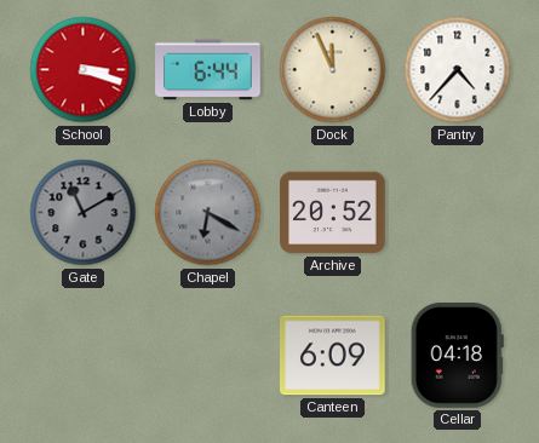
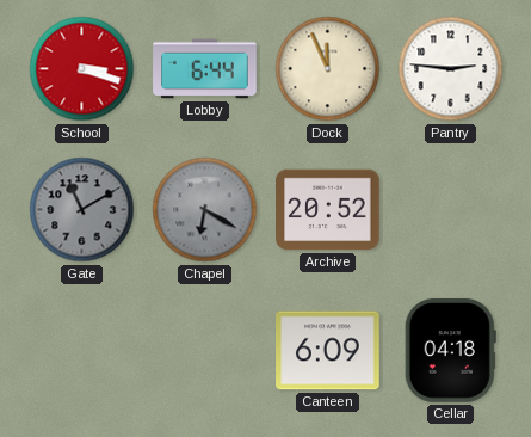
Pantry: 4:37 -> 2:46
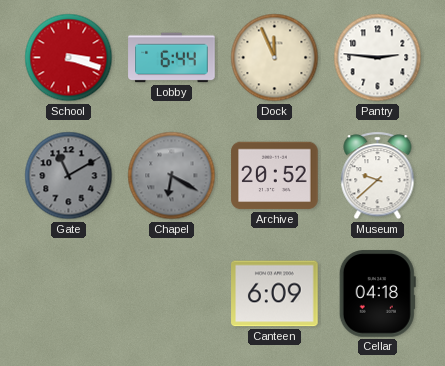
Museum: none -> 9:38
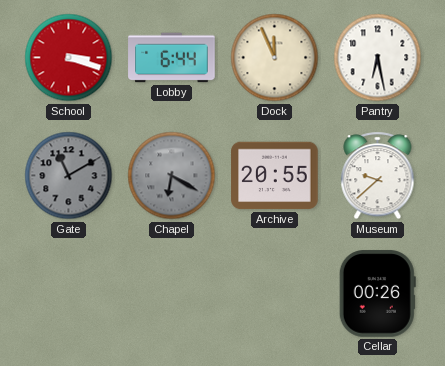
Pantry: 2:46 -> 6:28
Archive: 20:52 -> 20:55
Canteen: 6:09 -> none
Cellar: 04:18 -> 00:26
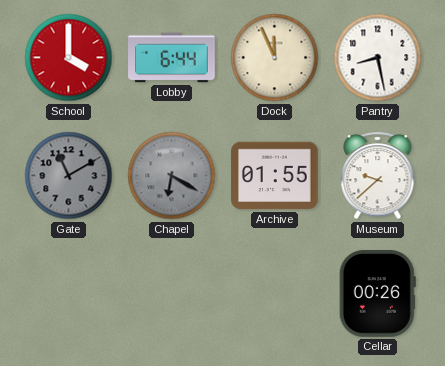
School: 3:18 -> 4:00
Pantry: 6:28 -> 8:28
Archive: 20:55 -> 01:55
